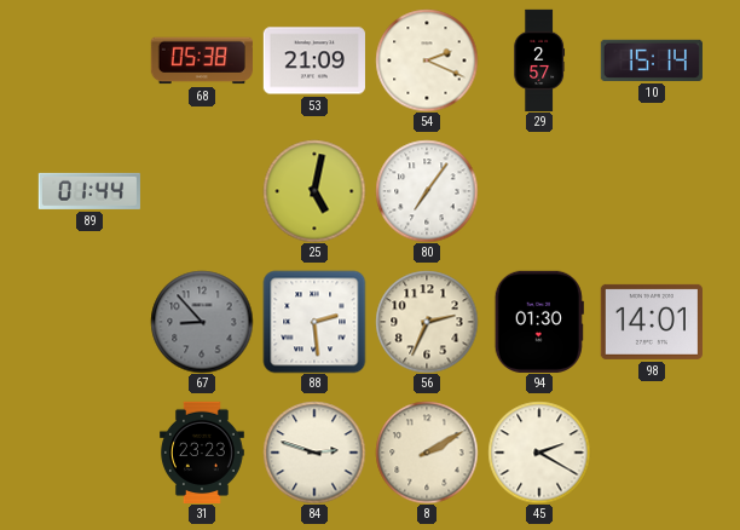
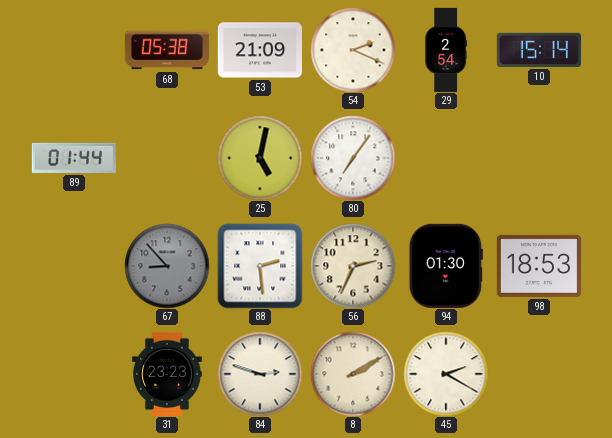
29: 2:57 -> 2:54
98: 14:01 -> 18:53
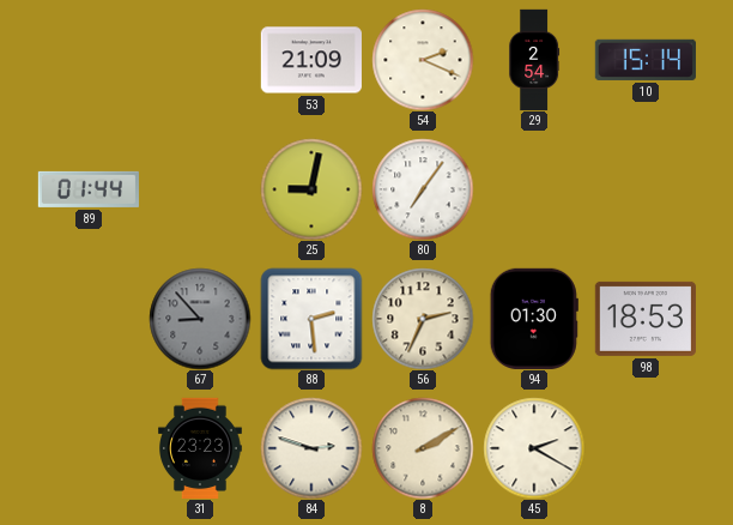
68: 05:38 -> none
25: 5:02 -> 9:02
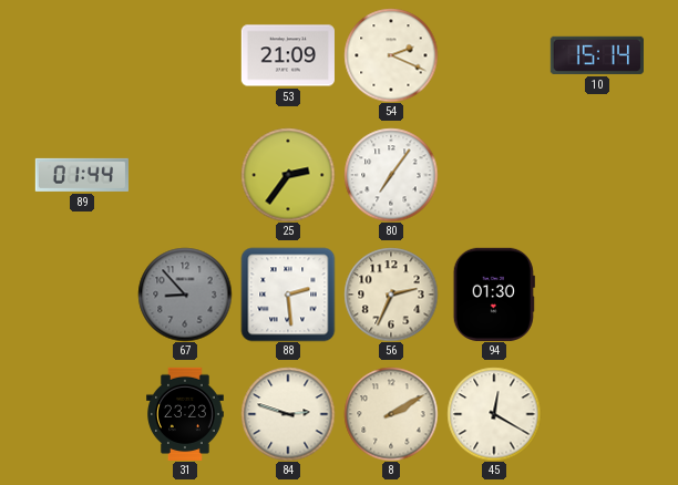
29: 2:54 -> none
25: 9:02 -> 2:36
98: 18:53 -> none
45: 2:20 -> 12:20
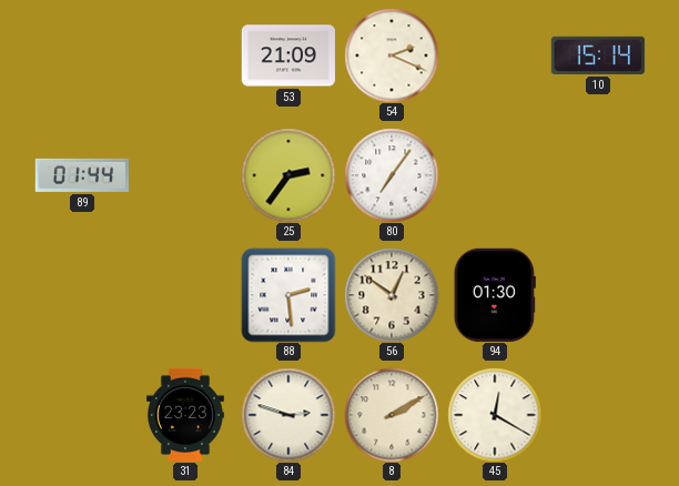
67: 8:53 -> none
56: 2:34 -> 12:51
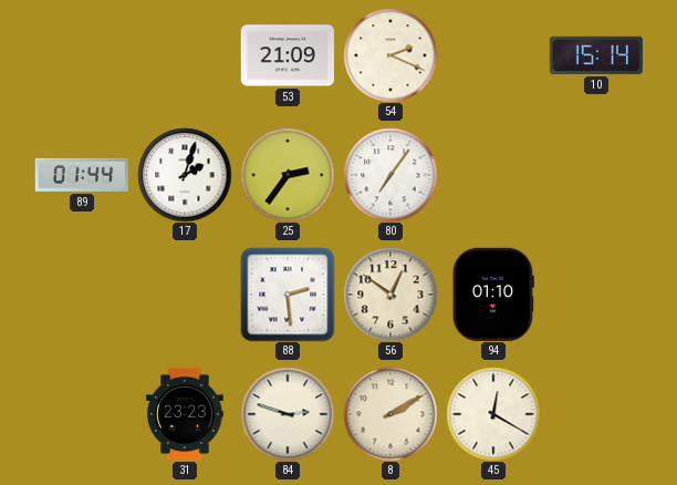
17: none -> 2:03
94: 01:30 -> 01:10
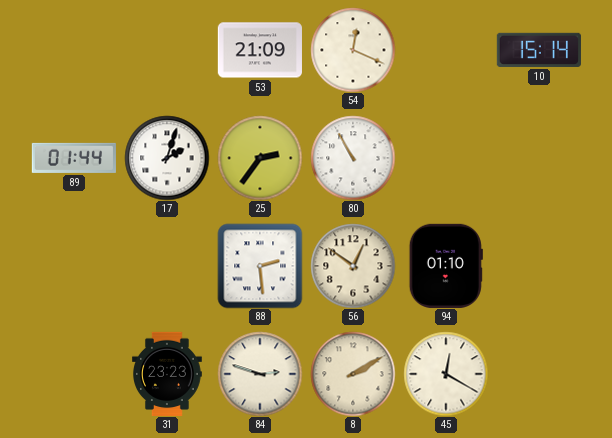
54: 2:19 -> 12:19
80: 7:06 -> 10:55
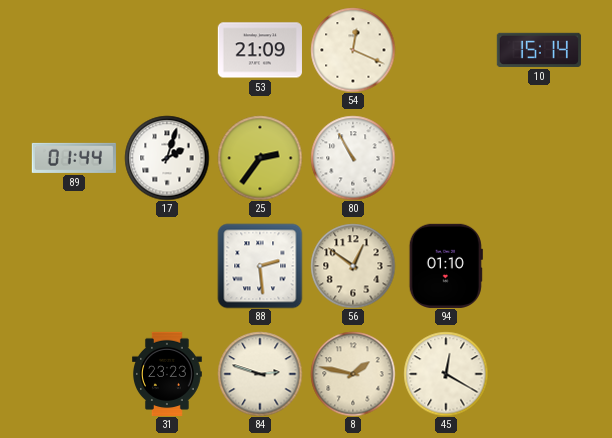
8: 2:10 -> 1:47
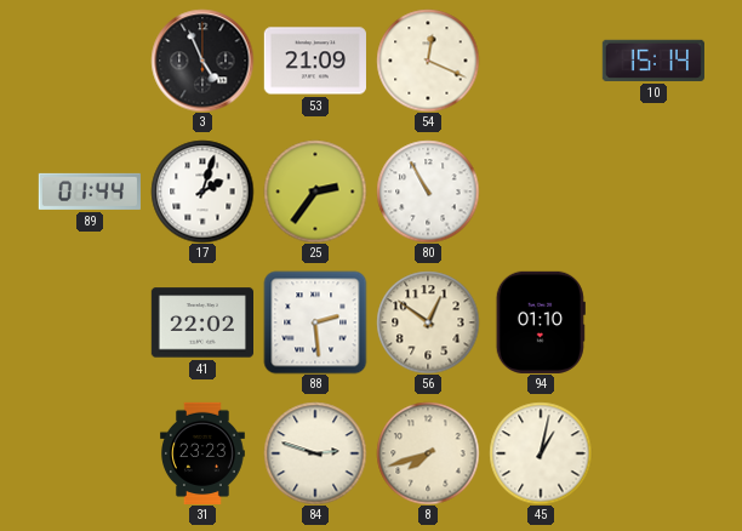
3: none -> 4:56
41: none -> 22:02
8: 1:47 -> 7:42
45: 12:20 -> 1:02
